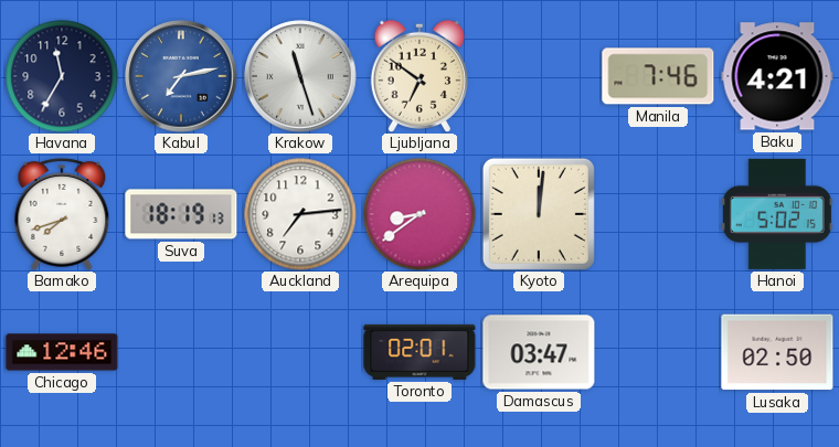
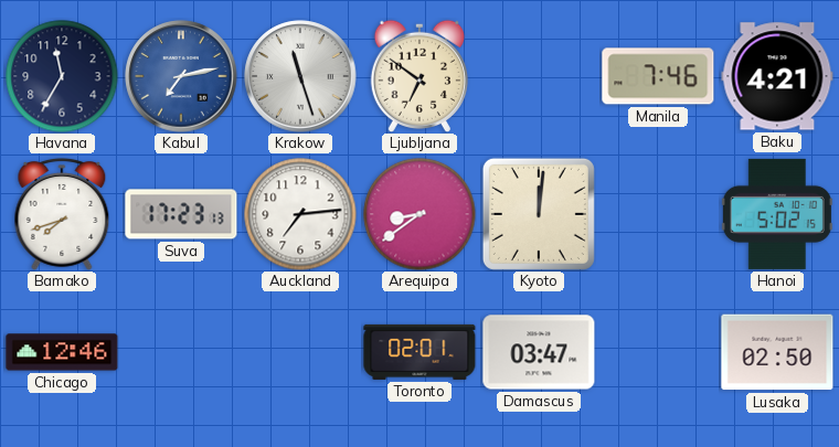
Suva: 18:19 -> 17:23
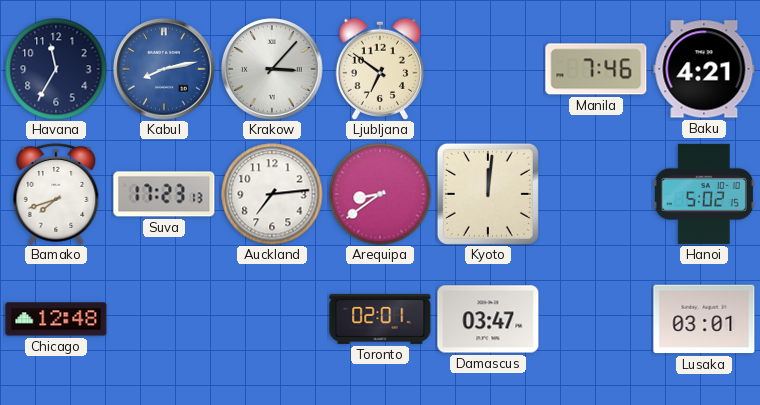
Kabul: 7:13 -> 8:13
Krakow: 11:27 -> 3:07
Chicago: 12:46 -> 12:48
Lusaka: 02:50 -> 03:01
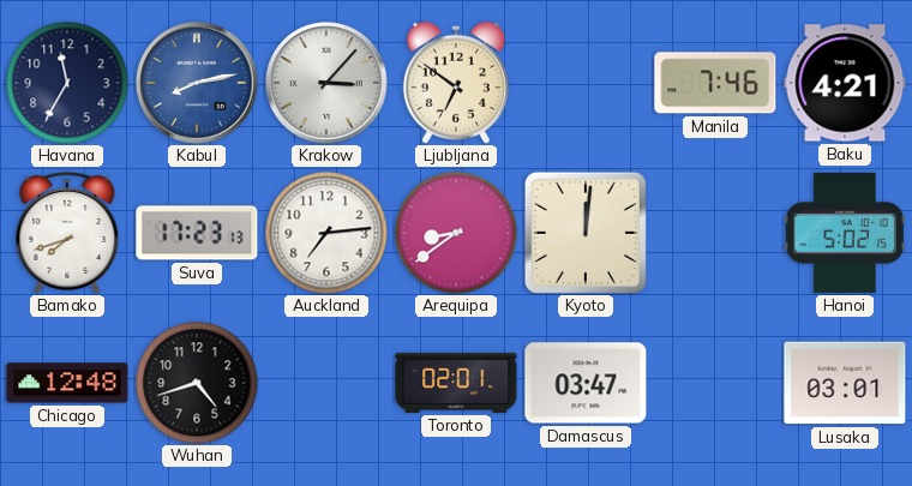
Wuhan: none -> 4:42
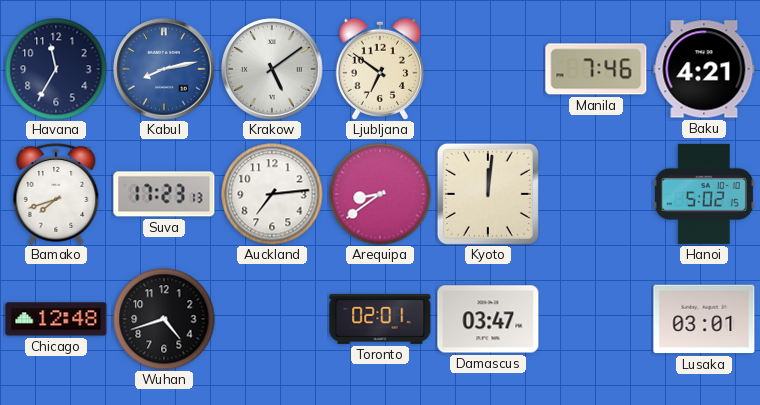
Krakow: 3:07 -> 5:09
